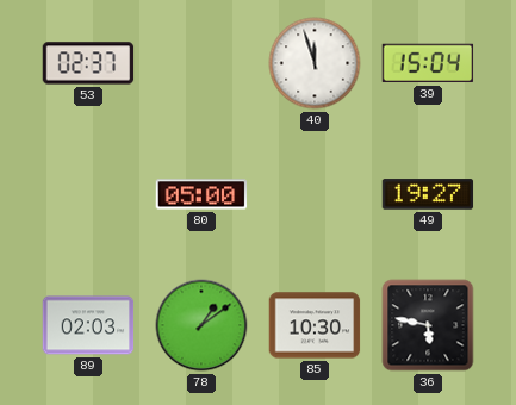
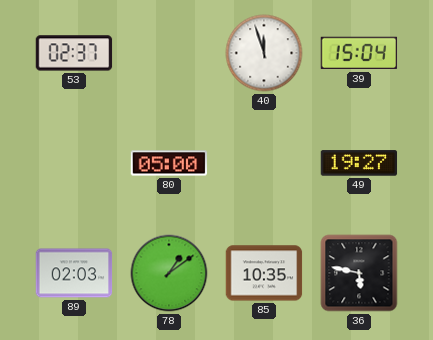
85: 10:30 -> 10:35
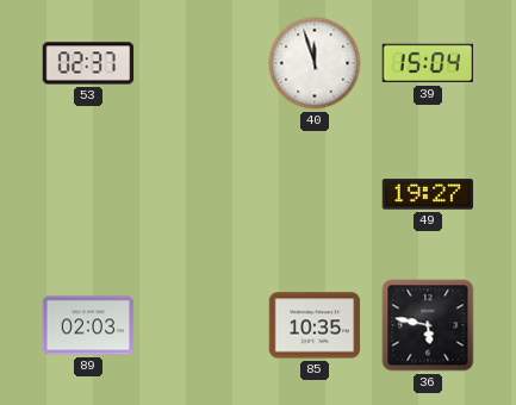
80: 05:00 -> none
78: 1:09 -> none
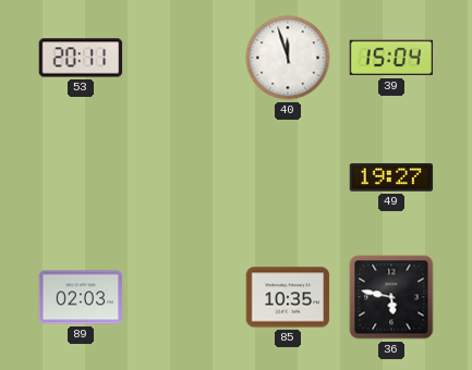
53: 02:37 -> 20:11
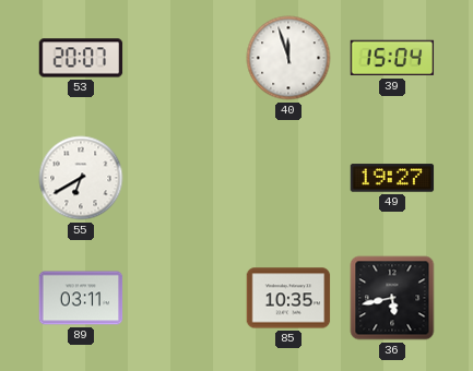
53: 20:11 -> 20:07
55: none -> 6:40
89: 02:03 -> 03:11
36: 5:47 -> 5:43
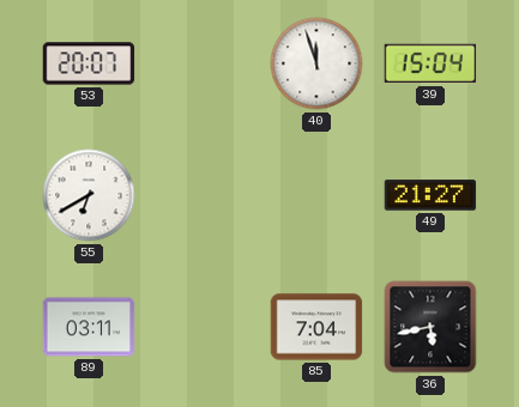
49: 19:27 -> 21:27
85: 10:35 -> 7:04
